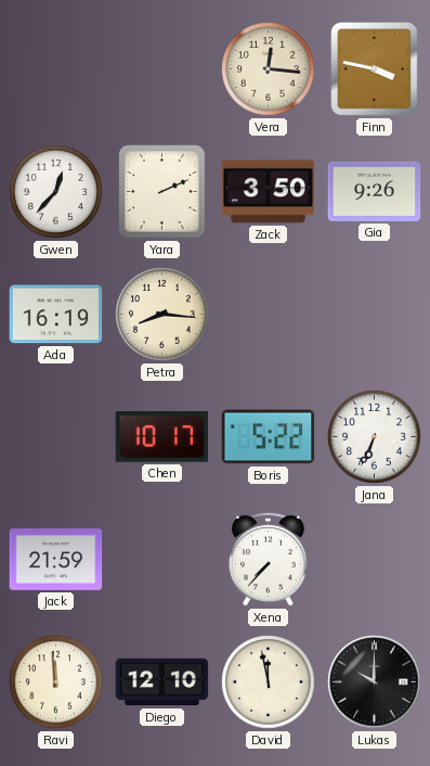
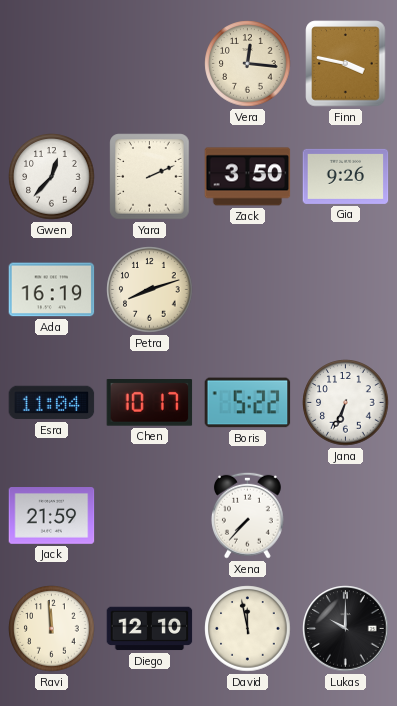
Petra: 8:16 -> 8:12
Esra: none -> 11:04
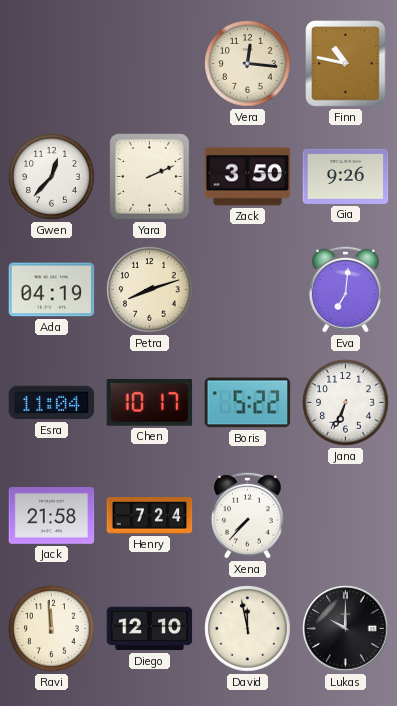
Finn: 3:47 -> 10:47
Ada: 16:19 -> 04:19
Eva: none -> 7:01
Jack: 21:59 -> 21:58
Henry: none -> 7:24
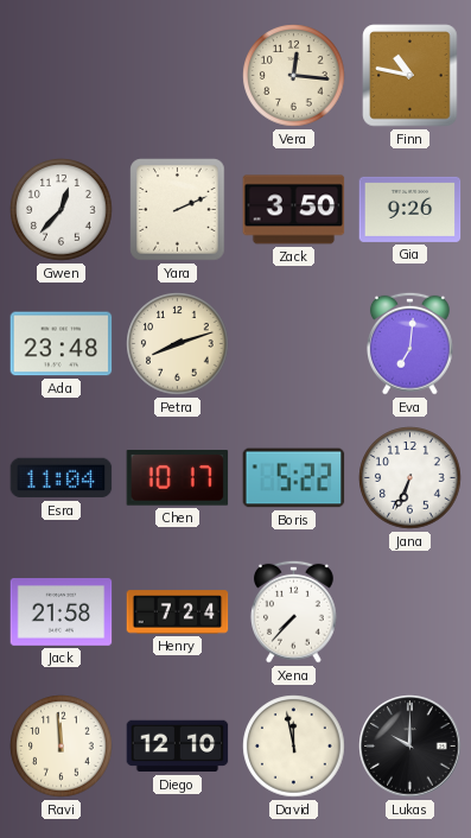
Ada: 04:19 -> 23:48
